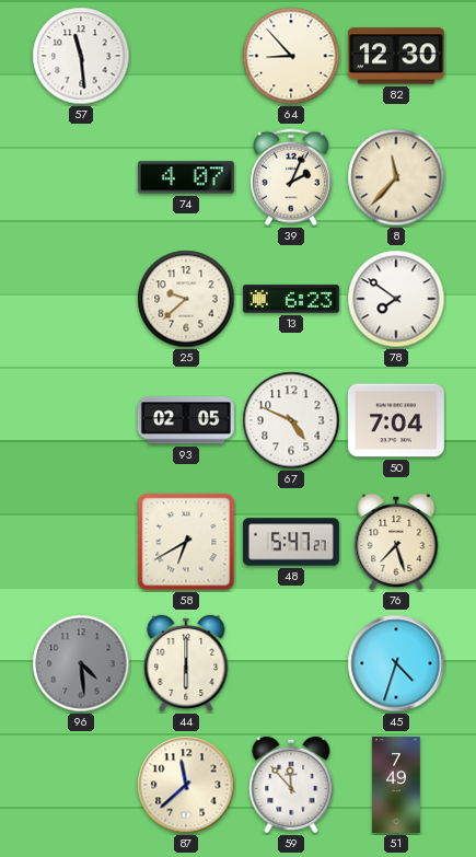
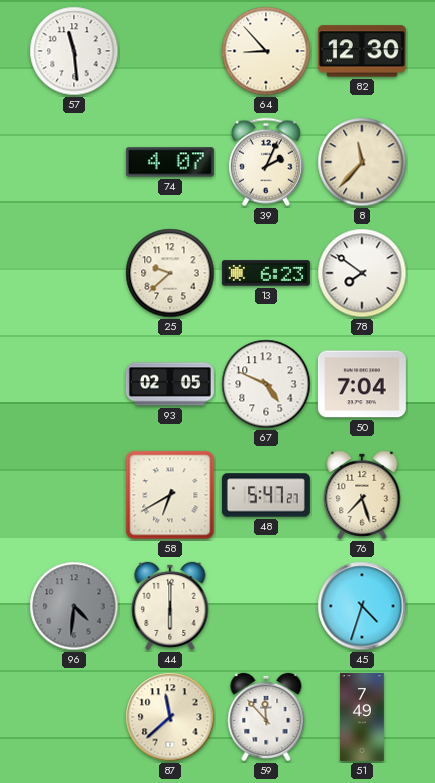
96: 4:29 -> 4:31
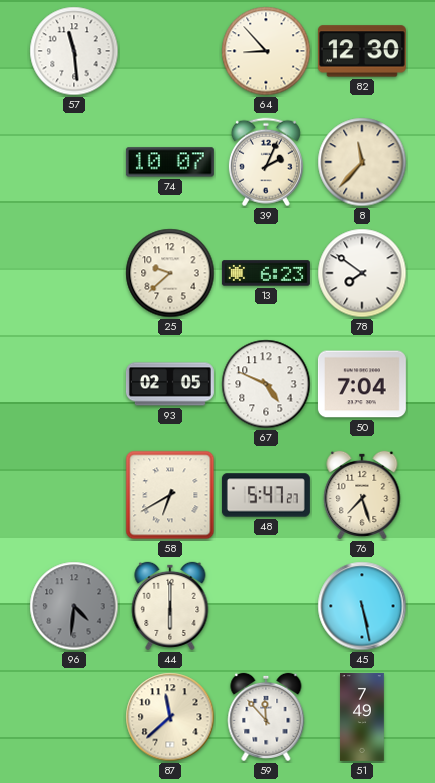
74: 4:07 -> 10:07
45: 4:33 -> 5:28
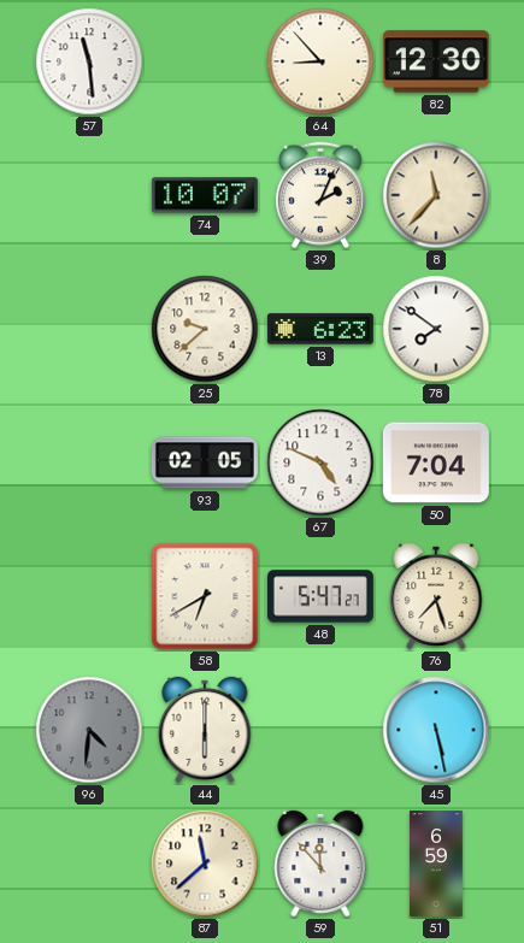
51: 7:49 -> 6:59
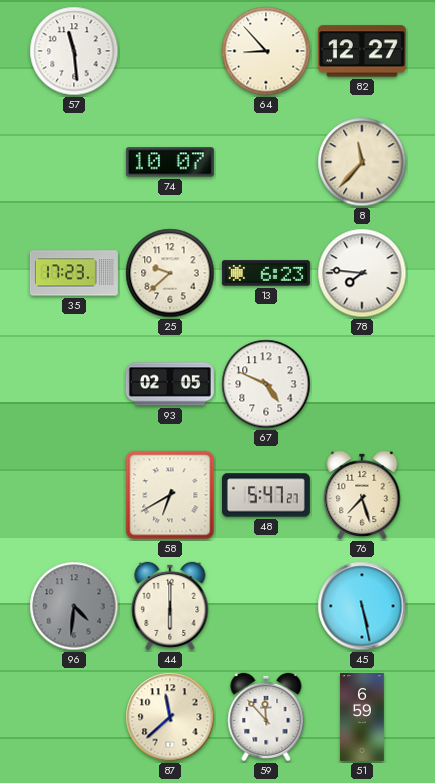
82: 12:30 -> 12:27
39: 2:04 -> none
35: none -> 17:23
78: 7:51 -> 7:46
50: 7:04 -> none
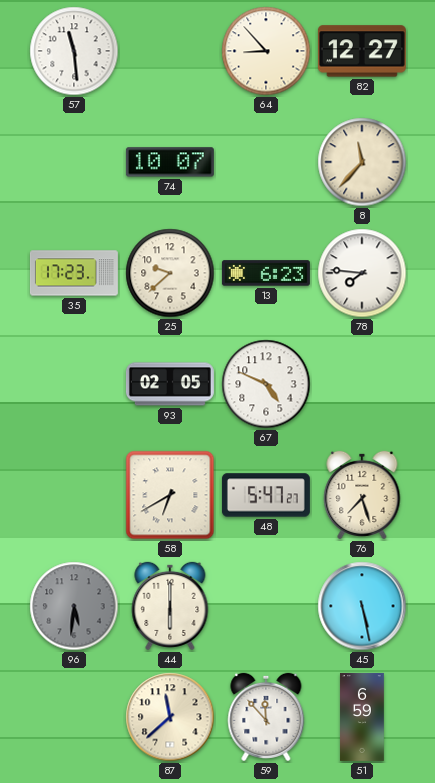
96: 4:31 -> 5:31
